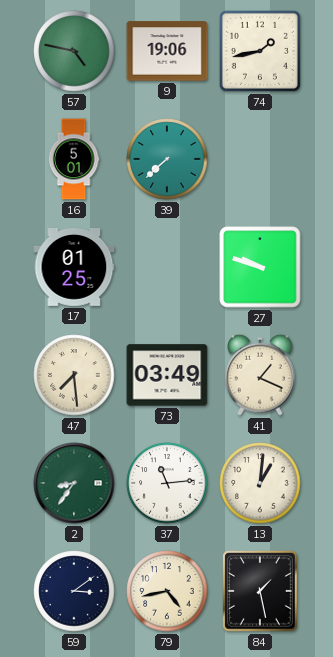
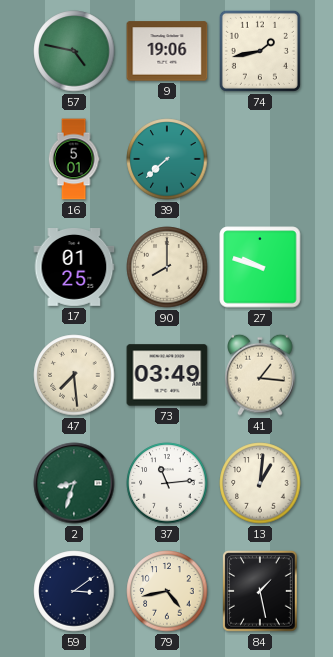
90: none -> 8:00
41: 1:19 -> 1:16
2: 8:36 -> 8:33
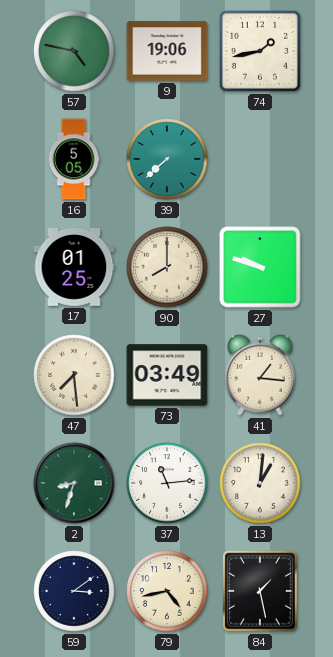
16: 5:01 -> 5:05
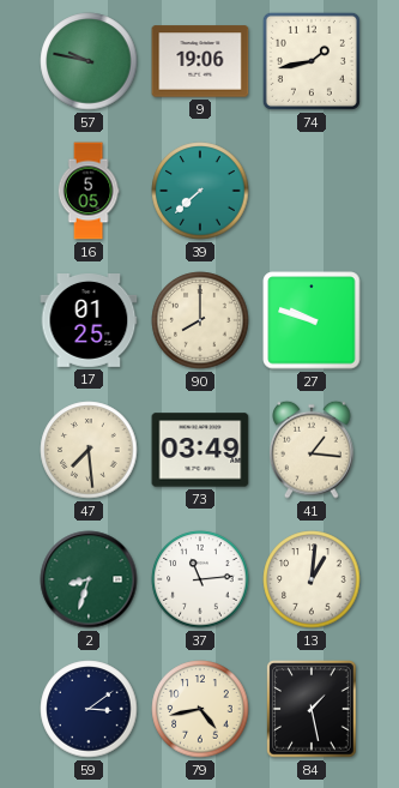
57: 4:47 -> 9:47
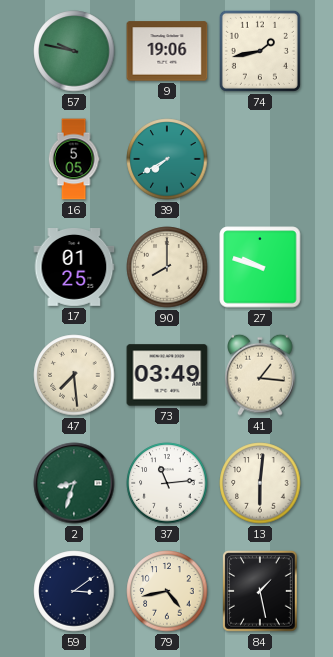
39: 7:38 -> 7:40
13: 1:01 -> 6:01
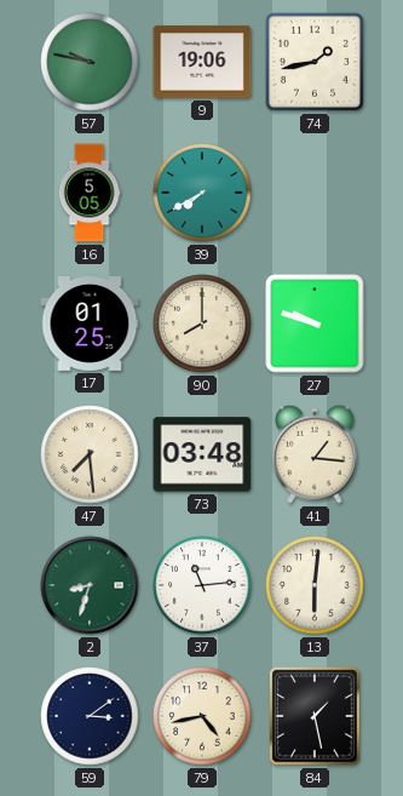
73: 03:49 -> 03:48
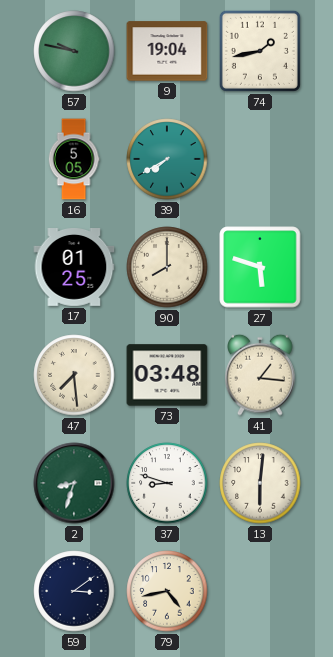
9: 19:06 -> 19:04
27: 9:48 -> 5:48
37: 11:14 -> 8:48
84: 1:28 -> none
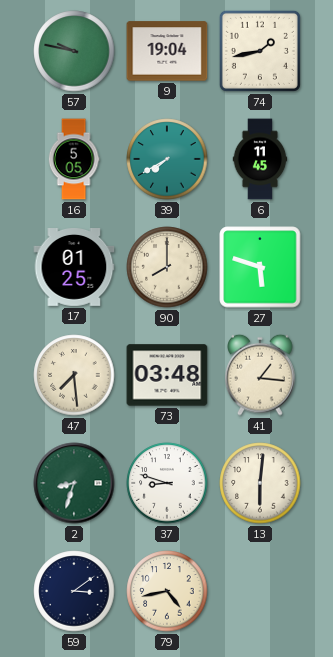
6: none -> 11:45
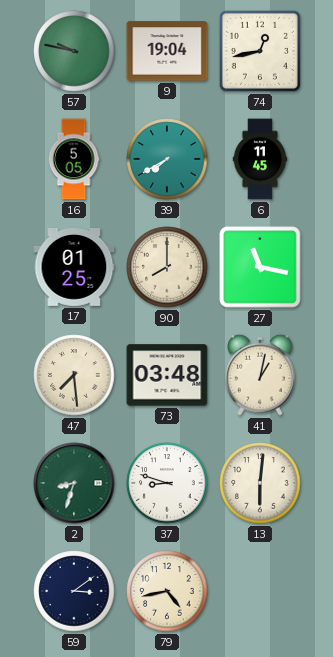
74: 1:43 -> 12:43
27: 5:48 -> 11:17
41: 1:16 -> 1:02
